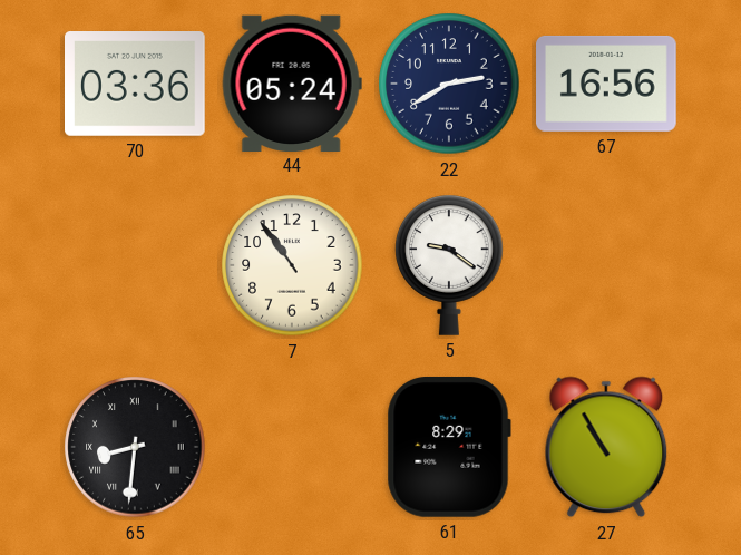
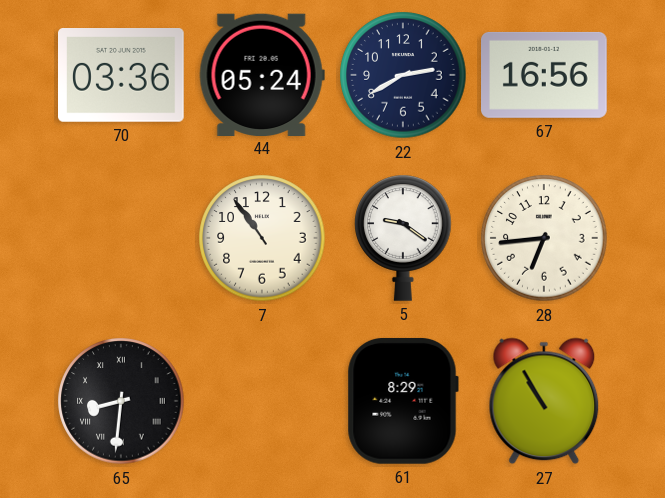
28: none -> 6:44
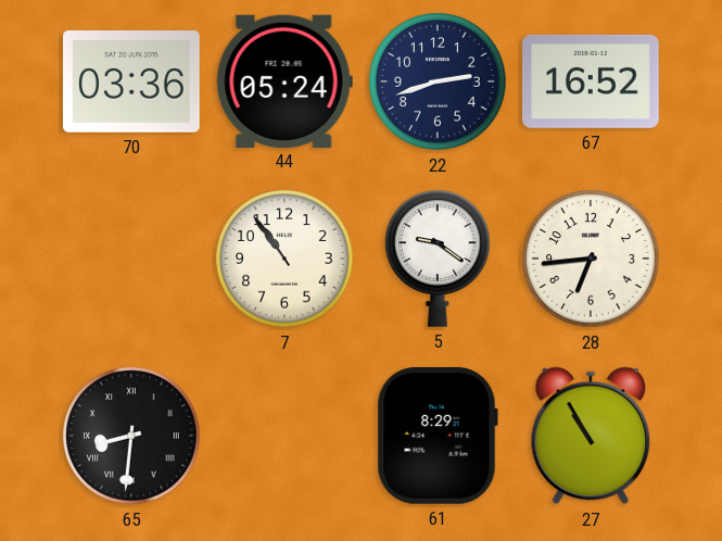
22: 2:40 -> 2:42
67: 16:56 -> 16:52
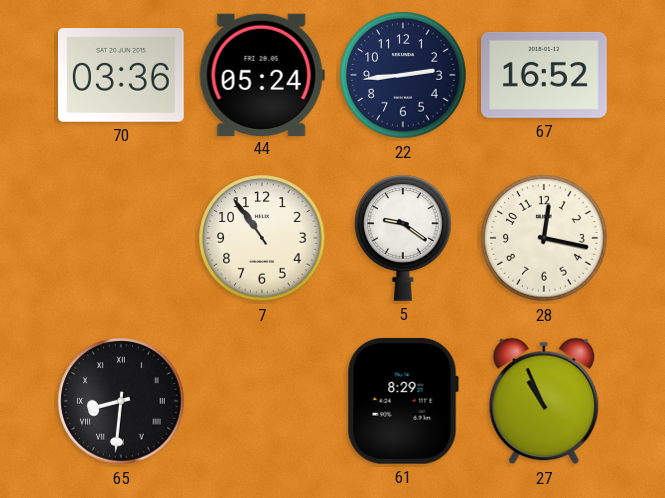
22: 2:42 -> 2:44
28: 6:44 -> 12:17
27: 10:55 -> 10:56
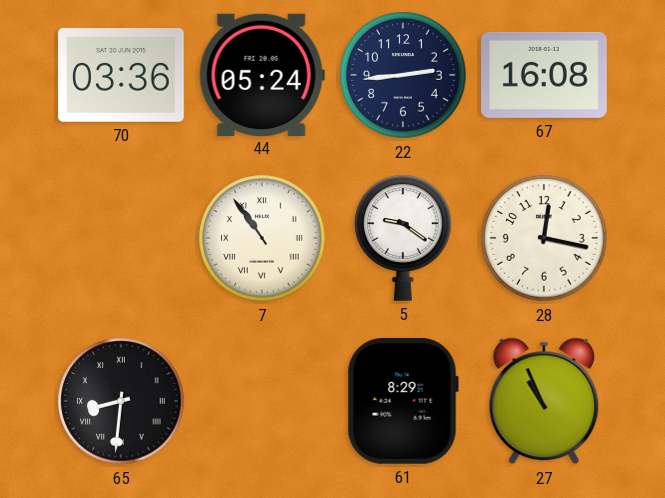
67: 16:52 -> 16:08
7 numerals: Arabic -> Roman
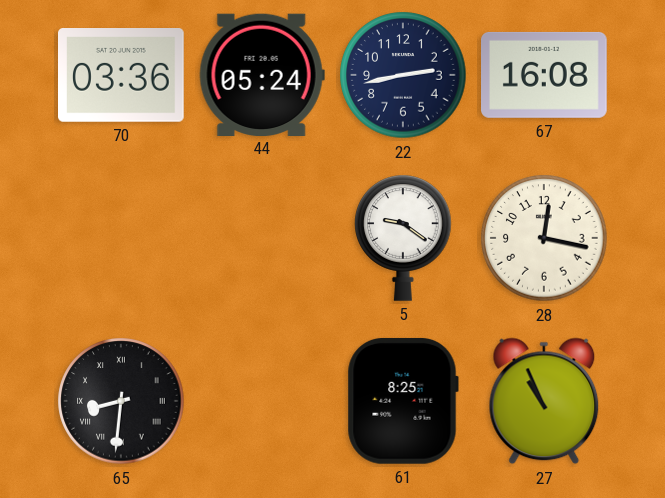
22: 2:44 -> 2:43
7: 10:54 -> none
61: 8:29 -> 8:25
